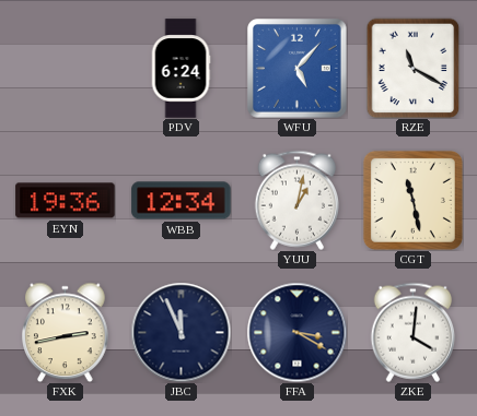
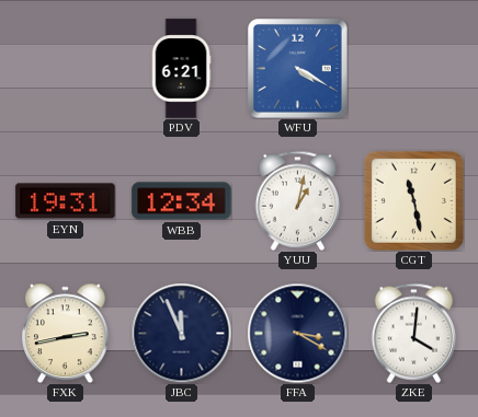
PDV: 6:24 -> 6:21
WFU: 5:07 -> 4:20
RZE: 11:20 -> none
EYN: 19:36 -> 19:31
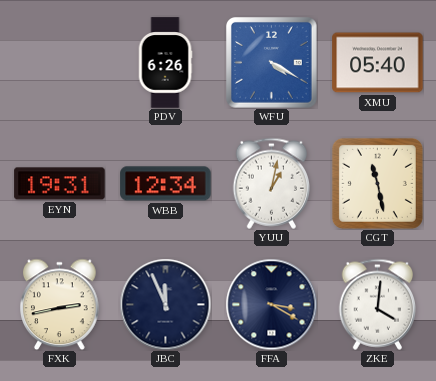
PDV: 6:21 -> 6:26
XMU: none -> 05:40
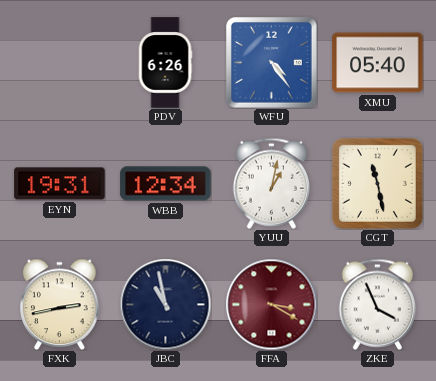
WFU: 4:20 -> 4:24
JBC: 11:56 -> 10:58
FFA dial: navy -> burgundy
ZKE: 4:01 -> 3:56
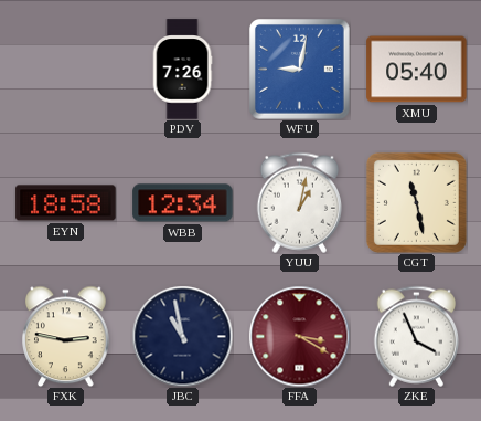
PDV: 6:26 -> 7:26
WFU: 4:24 -> 9:02
EYN: 19:31 -> 18:58
FXK: 2:43 -> 2:47
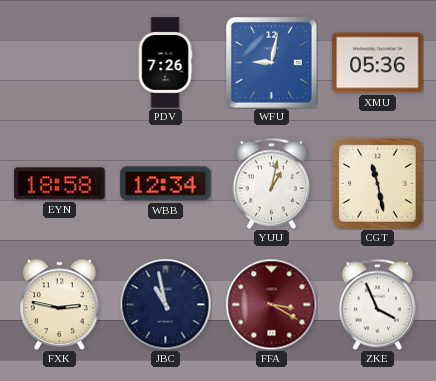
XMU: 05:40 -> 05:36
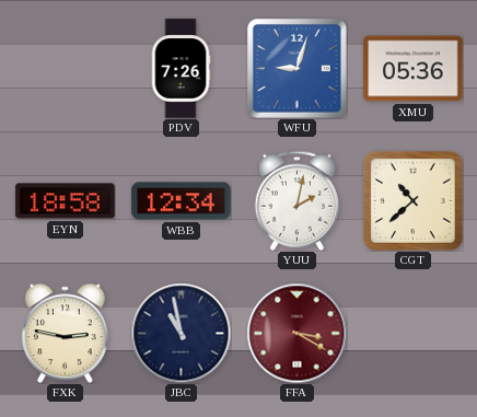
WFU: 9:02 -> 9:03
YUU: 1:02 -> 2:02
CGT: 11:28 -> 10:38
ZKE: 3:56 -> none
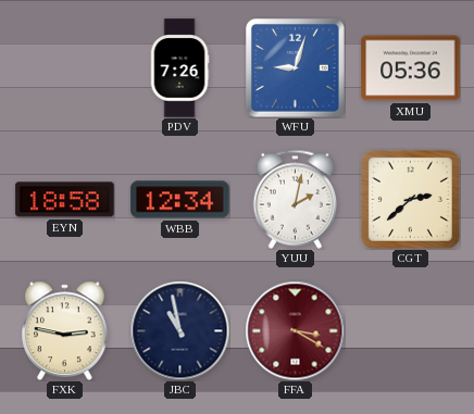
CGT: 10:38 -> 2:38
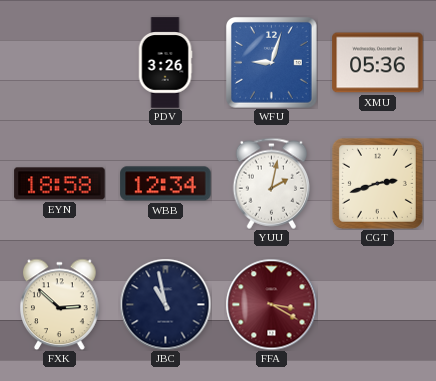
PDV: 7:26 -> 3:26
CGT: 2:38 -> 2:42
FXK: 2:47 -> 2:52
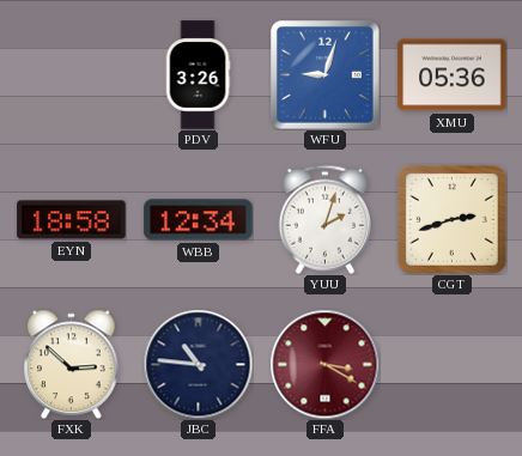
YUU: 2:02 -> 2:03
JBC: 10:58 -> 10:46
